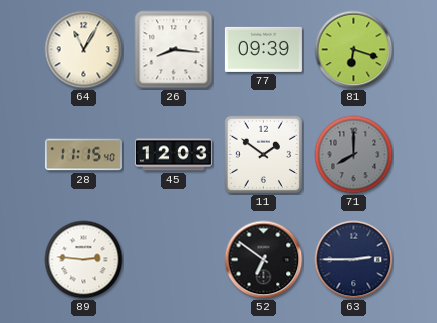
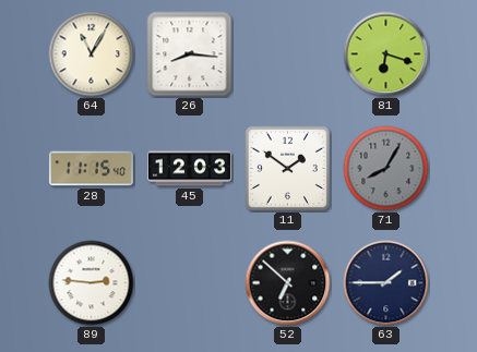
77: 09:39 -> none
71: 8:00 -> 8:05
52: 6:51 -> 6:52
63: 2:45 -> 1:45
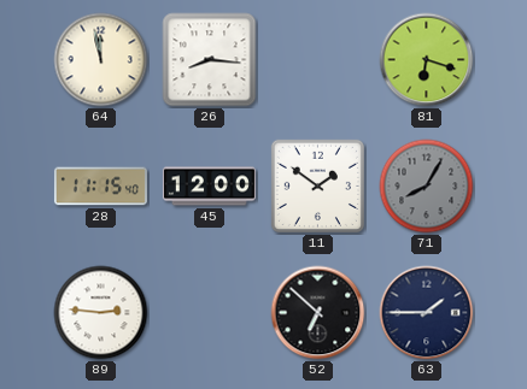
64: 11:05 -> 11:58
45: 12:03 -> 12:00
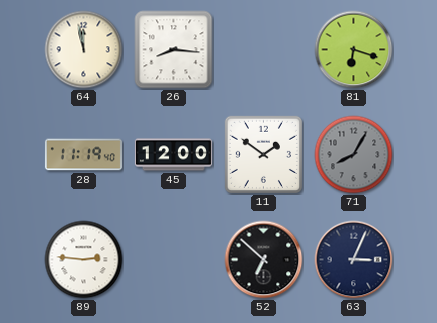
28: 11:15 -> 11:19
63: 1:45 -> 3:04
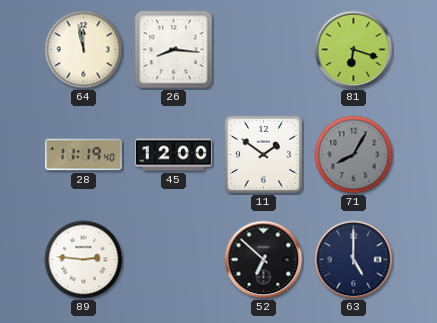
63: 3:04 -> 5:00
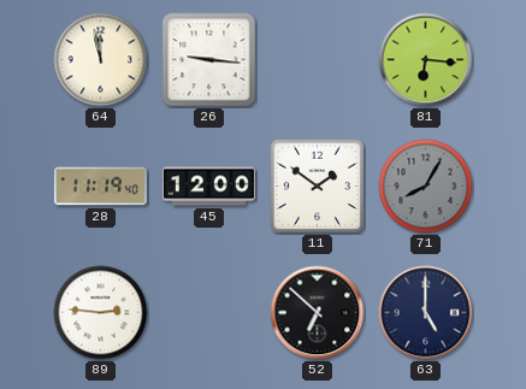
26: 8:16 -> 9:16
81: 6:18 -> 6:16
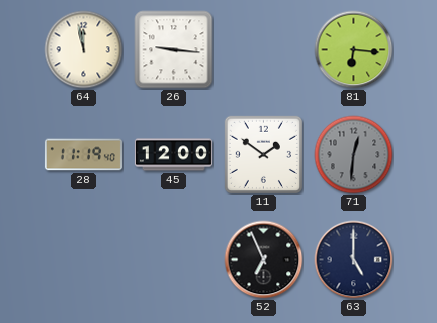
71: 8:05 -> 12:31
89: 2:46 -> none
52: 6:52 -> 6:56
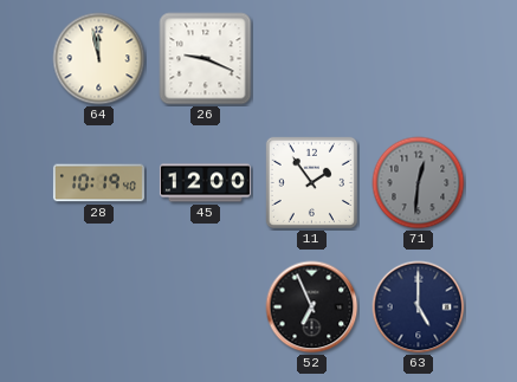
26: 9:16 -> 9:19
81: 6:16 -> none
28: 11:19 -> 10:19
11: 1:51 -> 1:54
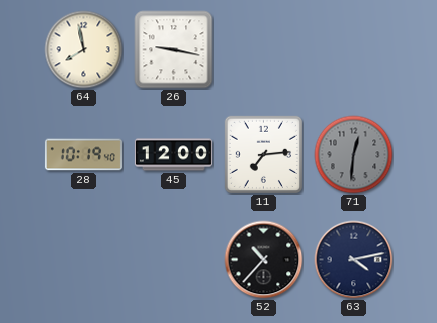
64: 11:58 -> 7:58
26: 9:19 -> 9:17
11: 1:54 -> 7:14
52: 6:56 -> 10:37
63: 5:00 -> 4:13
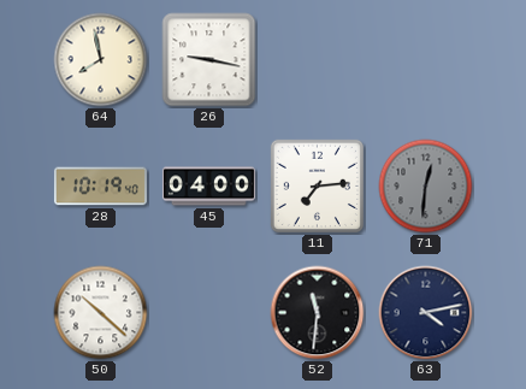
45: 12:00 -> 04:00
50: none -> 10:22
52: 10:37 -> 11:31
